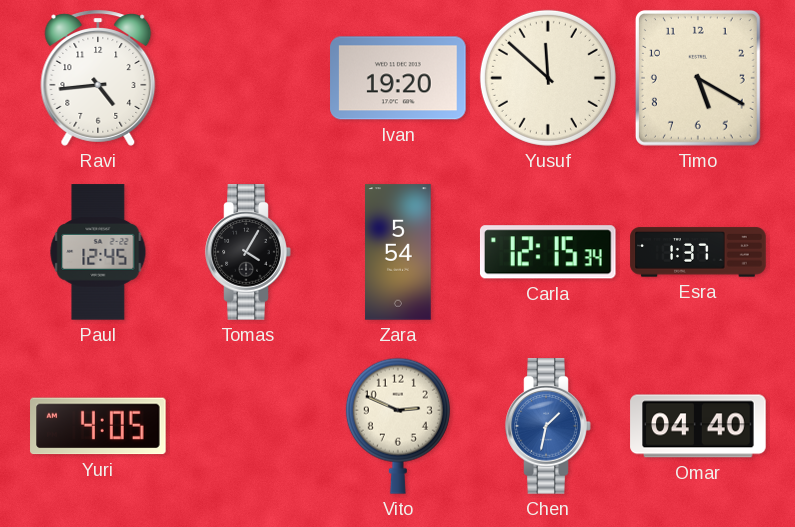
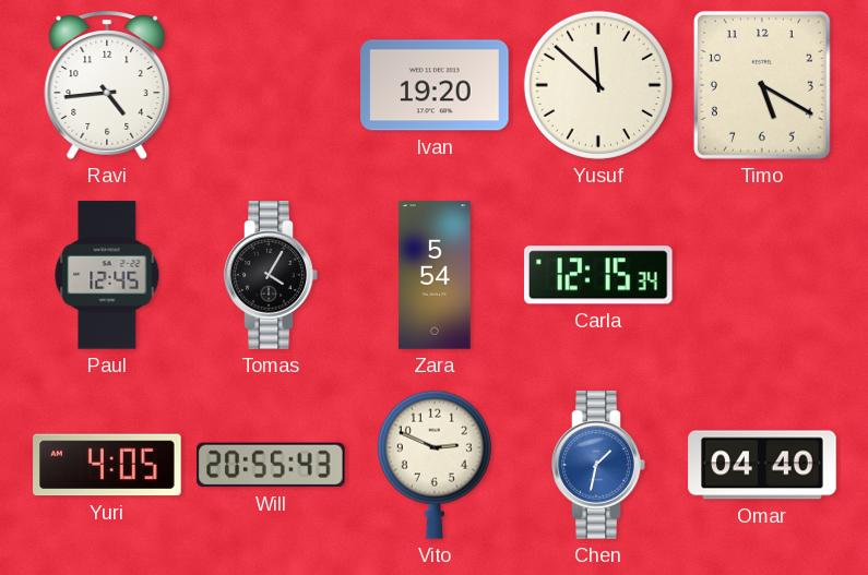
Esra: 1:37 -> none
Will: none -> 20:55
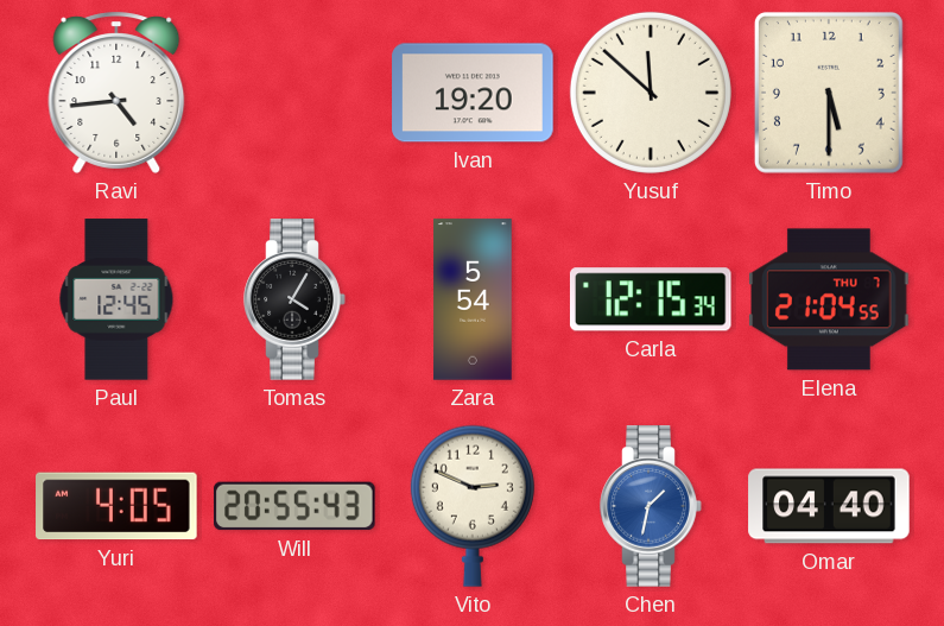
Timo: 5:20 -> 5:30
Elena: none -> 21:04
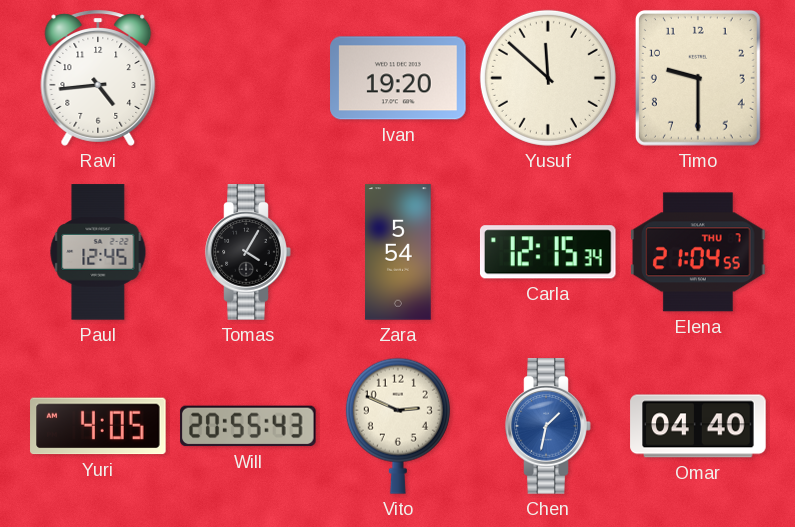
Timo: 5:30 -> 9:30
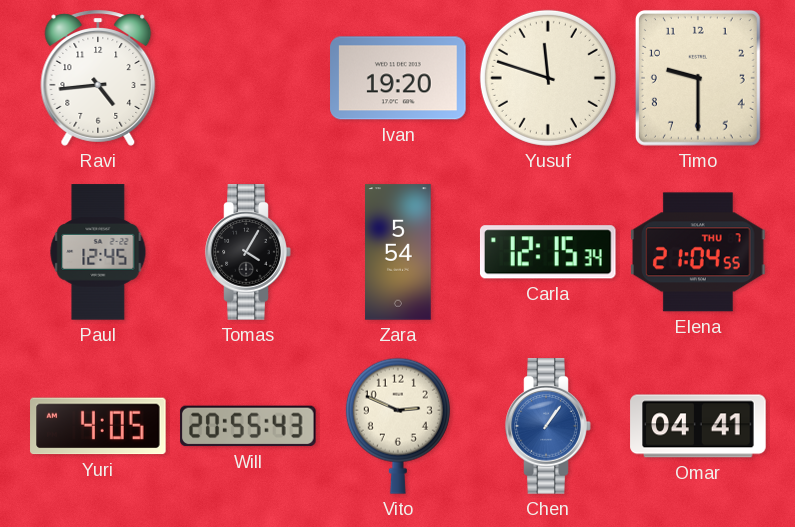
Yusuf: 11:52 -> 11:48
Chen: 1:32 -> 1:06
Omar: 04:40 -> 04:41
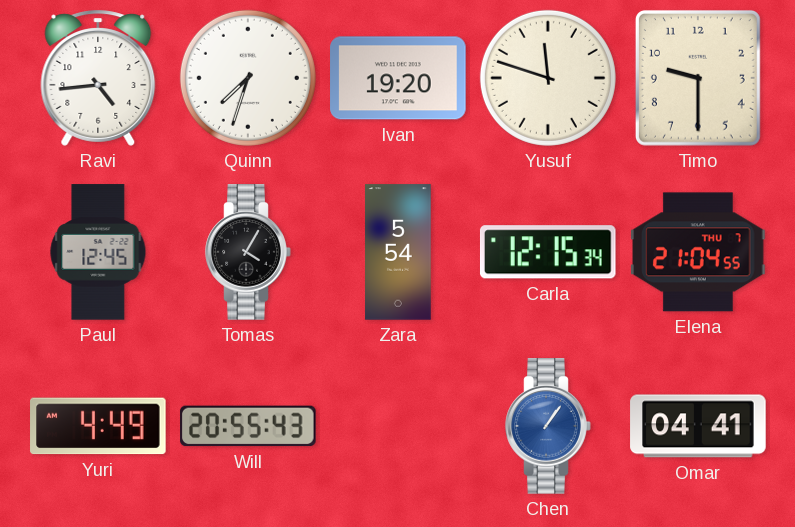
Quinn: none -> 7:33
Yuri: 4:05 -> 4:49
Vito: 2:49 -> none
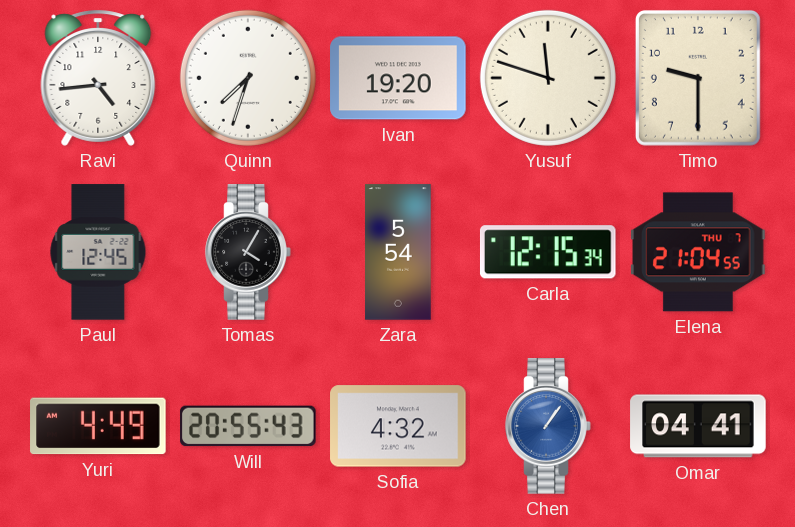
Sofia: none -> 4:32
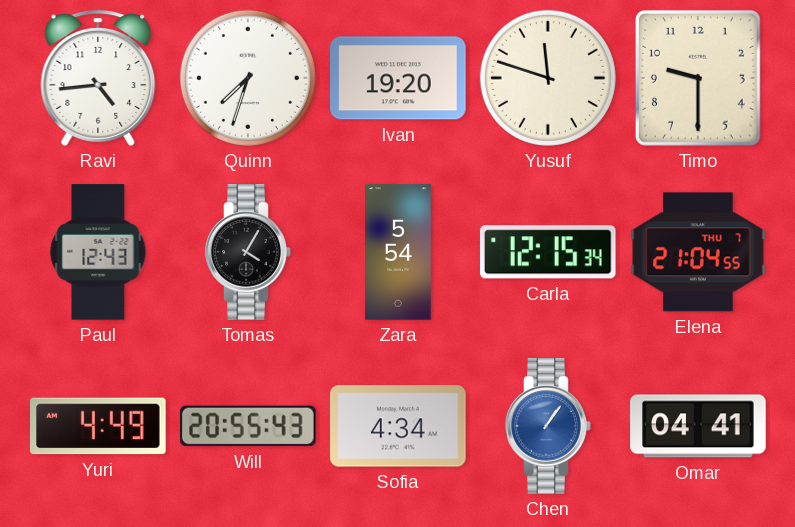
Paul: 12:45 -> 12:43
Sofia: 4:32 -> 4:34
